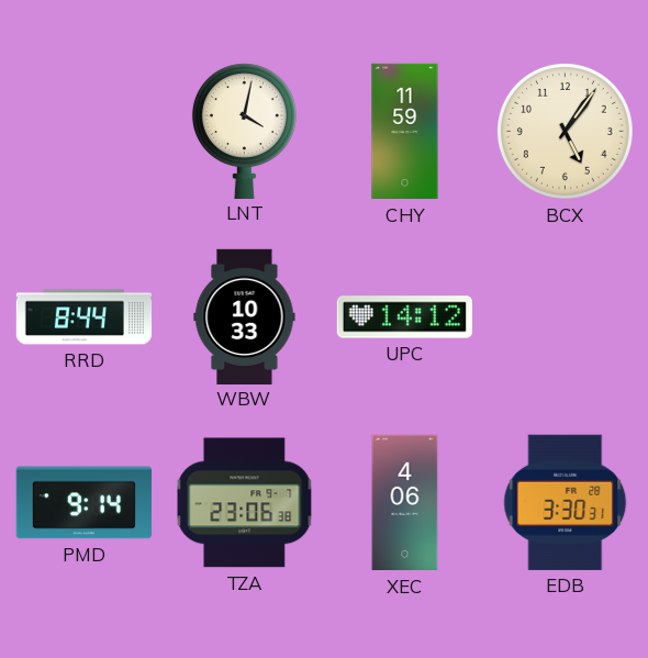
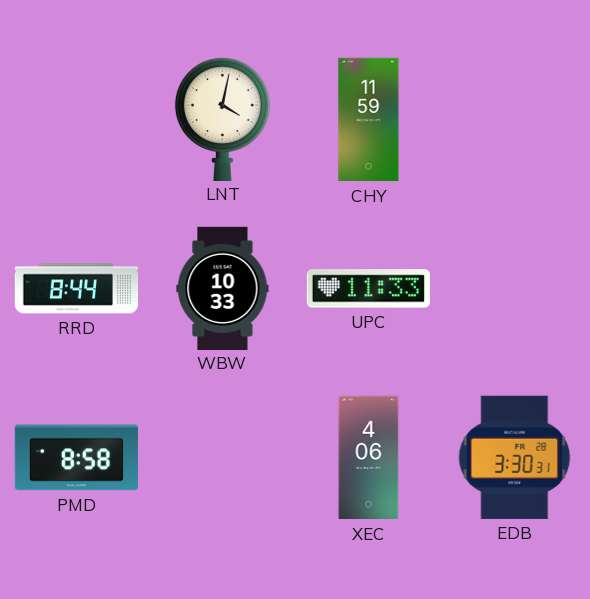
BCX: 5:06 -> none
UPC: 14:12 -> 11:33
PMD: 9:14 -> 8:58
TZA: 23:06 -> none
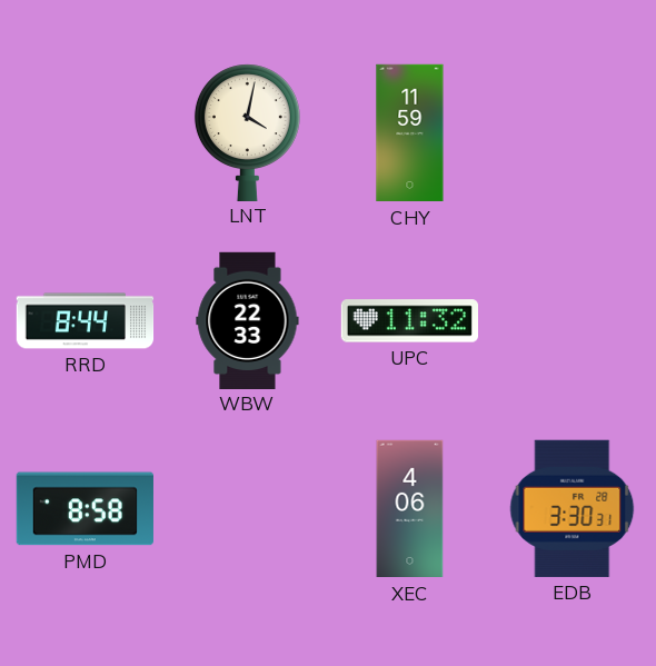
WBW: 10:33 -> 22:33
UPC: 11:33 -> 11:32
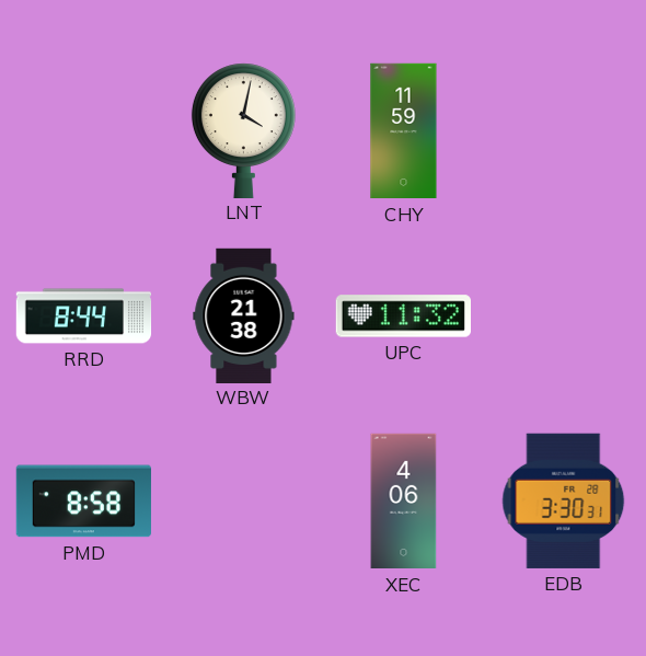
WBW: 22:33 -> 21:38
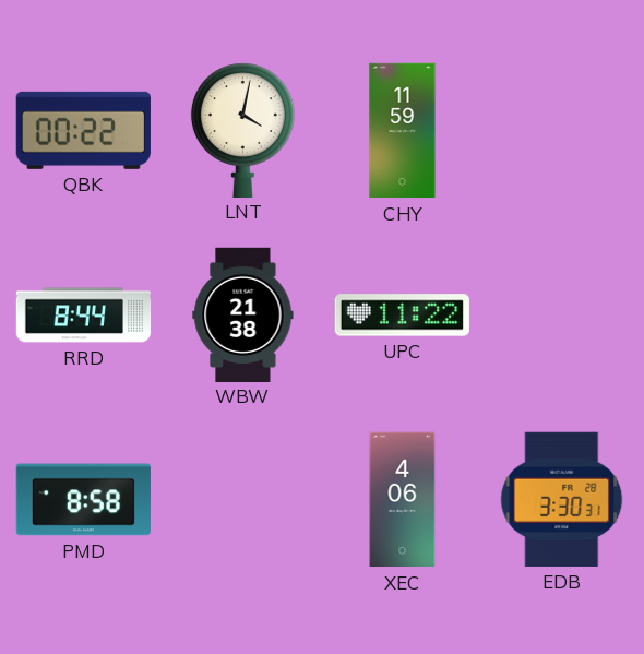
QBK: none -> 00:22
UPC: 11:32 -> 11:22
